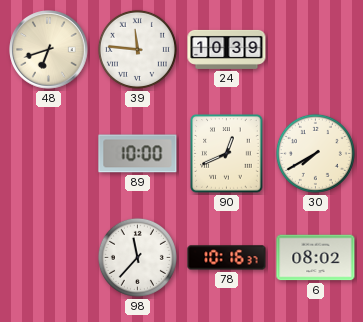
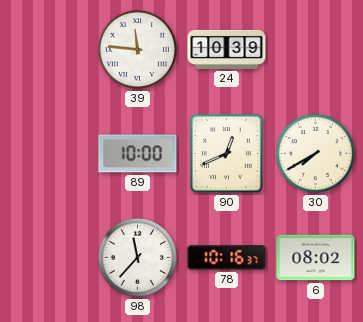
48: 6:42 -> none
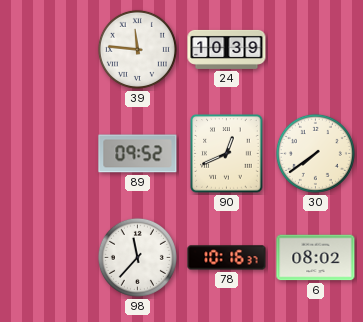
89: 10:00 -> 09:52
30: 7:40 -> 7:39
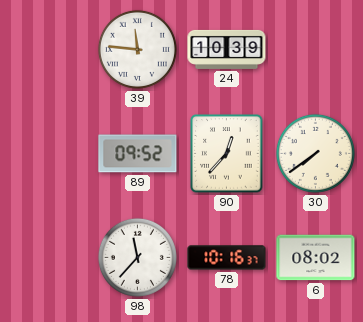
90: 12:41 -> 12:37
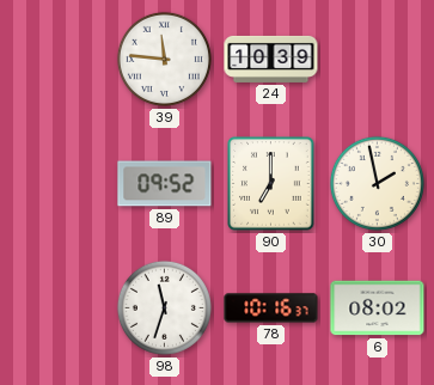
90: 12:37 -> 7:00
30: 7:39 -> 1:58
98: 11:37 -> 11:33
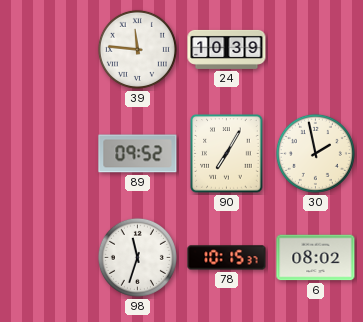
90: 7:00 -> 7:05
78: 10:16 -> 10:15
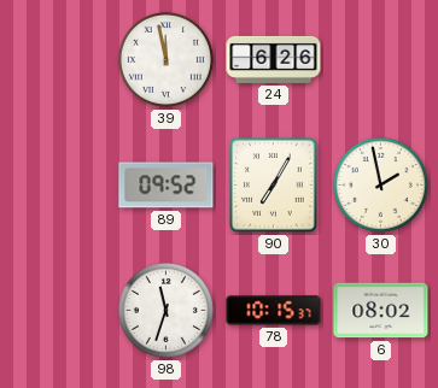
39: 11:46 -> 11:58
24: 10:39 -> 6:26
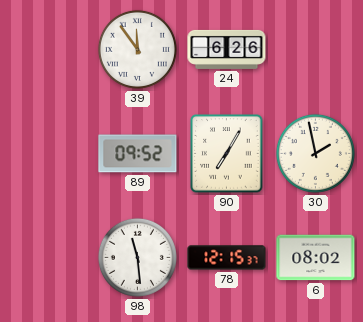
39: 11:58 -> 11:54
98: 11:33 -> 11:29
78: 10:15 -> 12:15
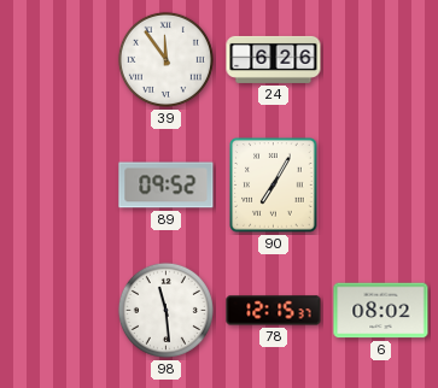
30: 1:58 -> none
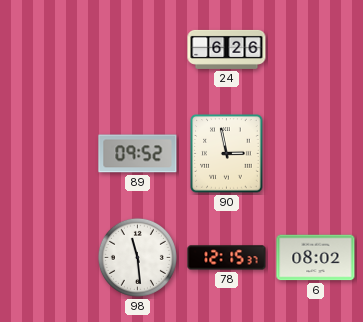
39: 11:54 -> none
90: 7:05 -> 2:58
